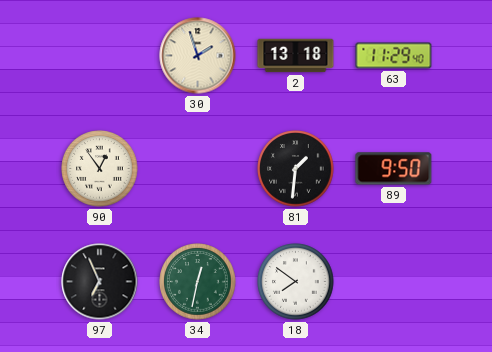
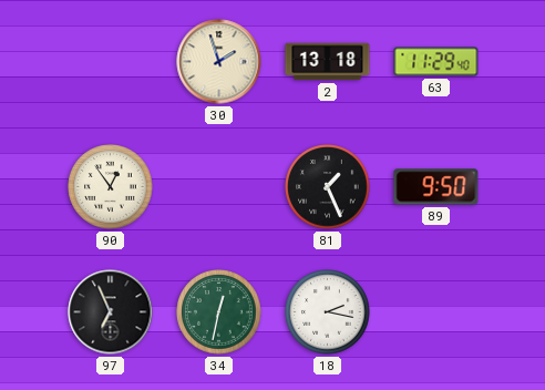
81: 1:31 -> 1:26
18: 7:51 -> 2:17
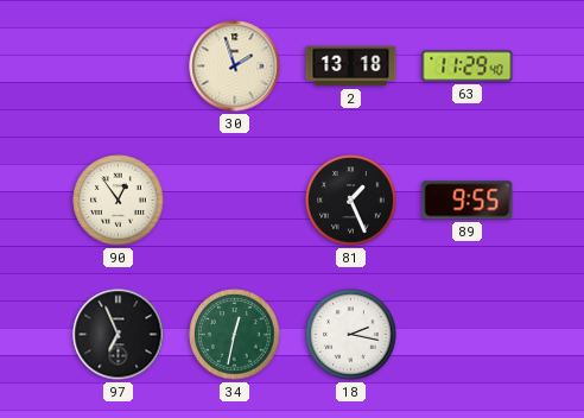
89: 9:50 -> 9:55
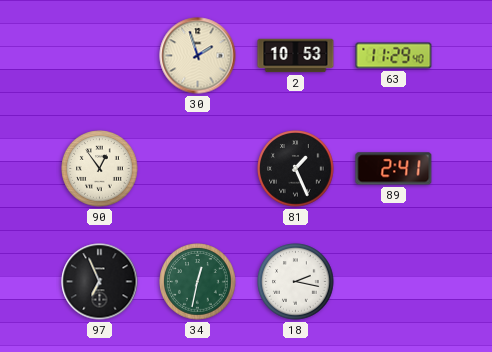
2: 13:18 -> 10:53
89: 9:55 -> 2:41
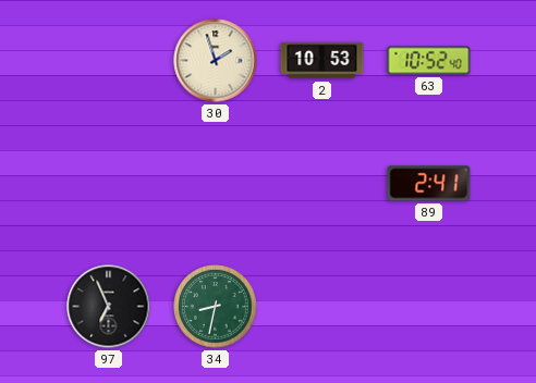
63: 11:29 -> 10:52
90: 12:54 -> none
81: 1:26 -> none
34: 12:32 -> 8:32
18: 2:17 -> none
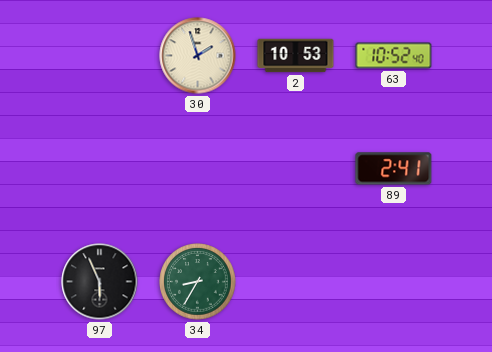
97: 6:56 -> 5:56
34: 8:32 -> 8:35
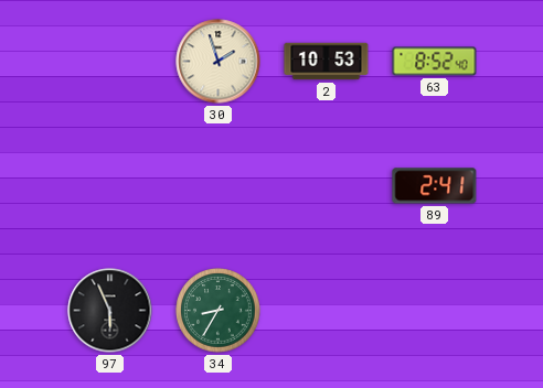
63: 10:52 -> 8:52
